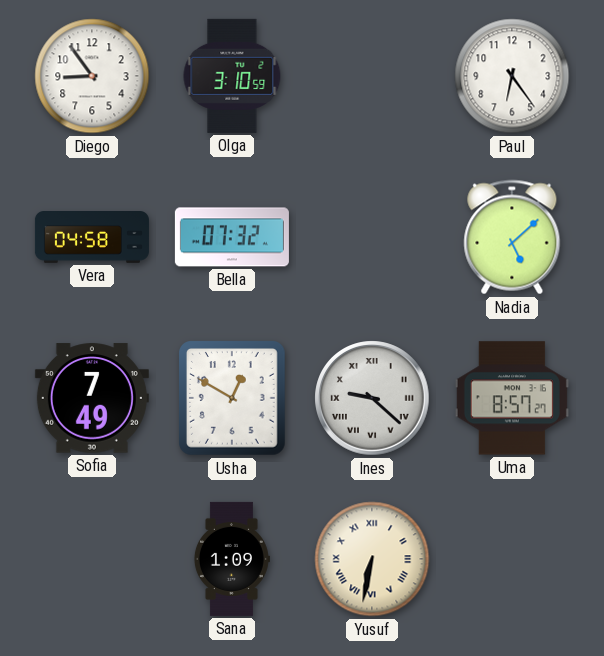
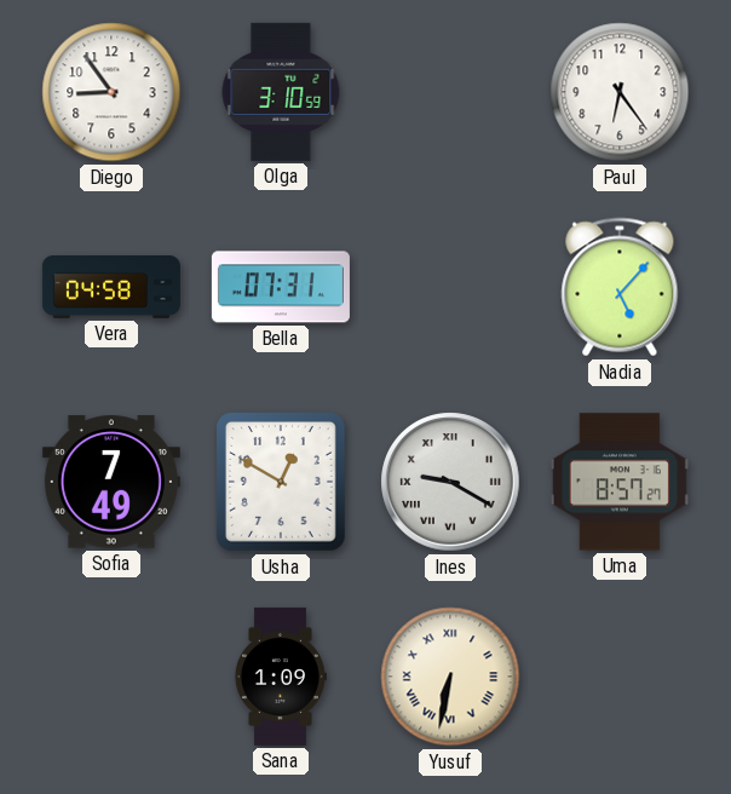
Bella: 07:32 -> 07:31
Nadia: 5:08 -> 5:07
Ines: 9:22 -> 9:20
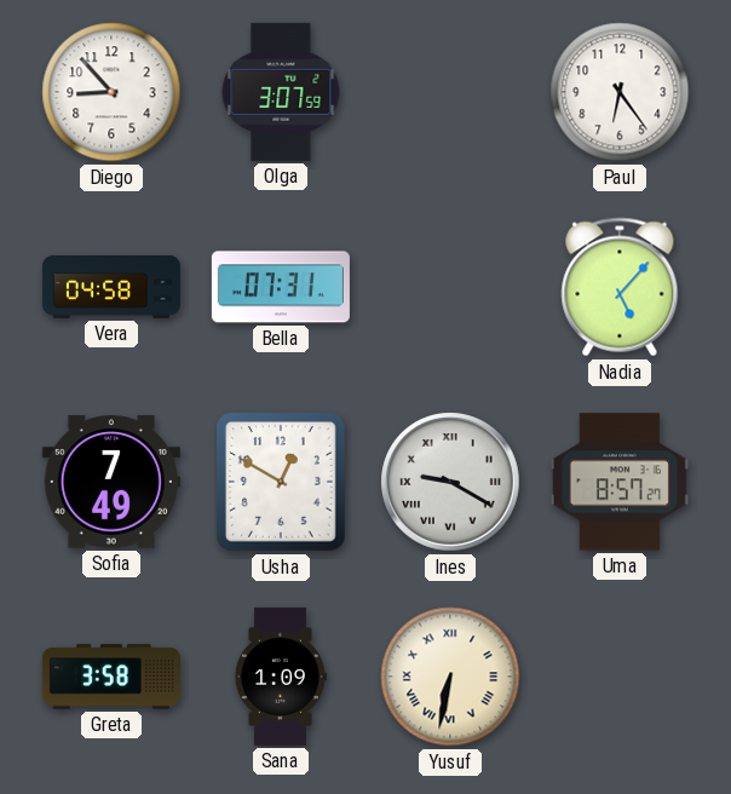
Diego: 8:54 -> 8:53
Olga: 3:10 -> 3:07
Greta: none -> 3:58
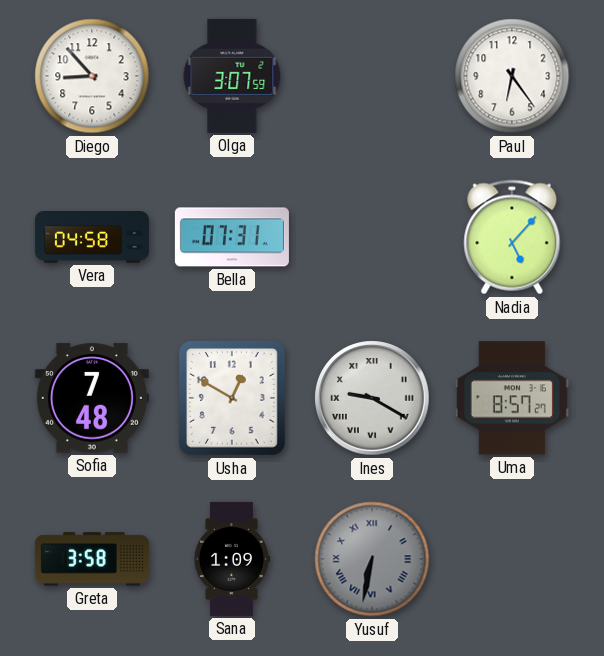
Sofia: 7:49 -> 7:48
Yusuf dial: cream -> grey
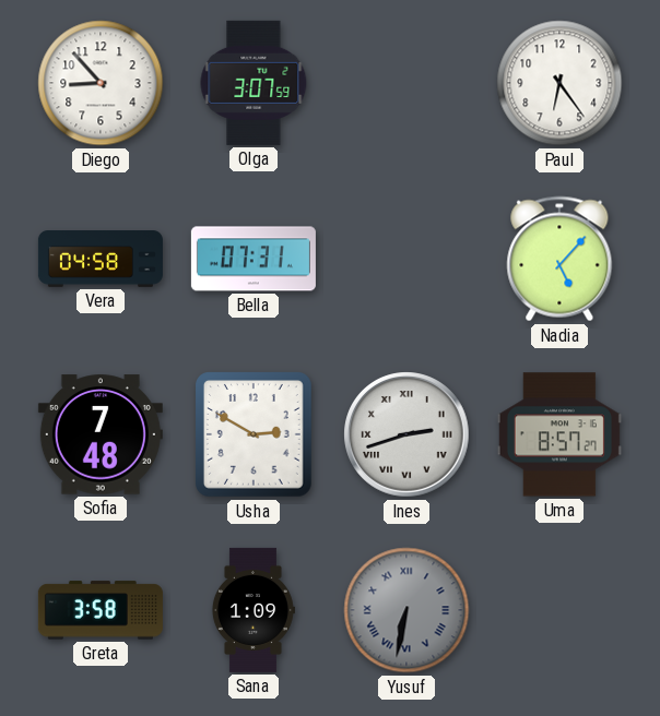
Usha: 12:50 -> 2:50
Ines: 9:20 -> 2:42
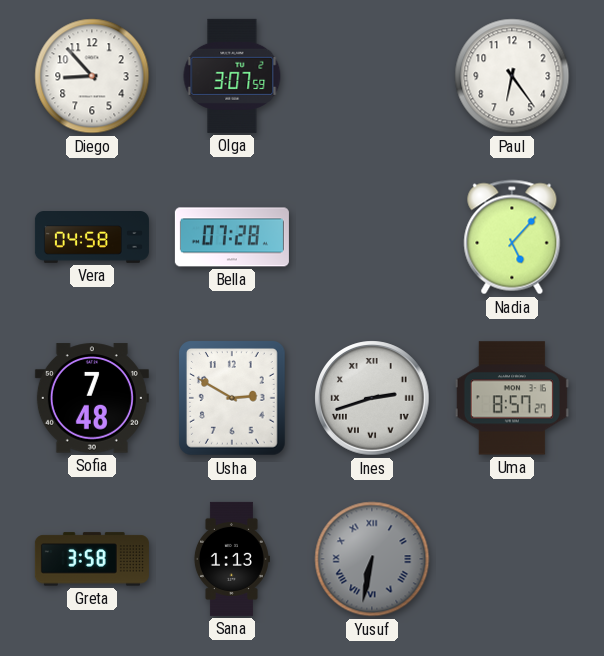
Bella: 07:31 -> 07:28
Sana: 1:09 -> 1:13
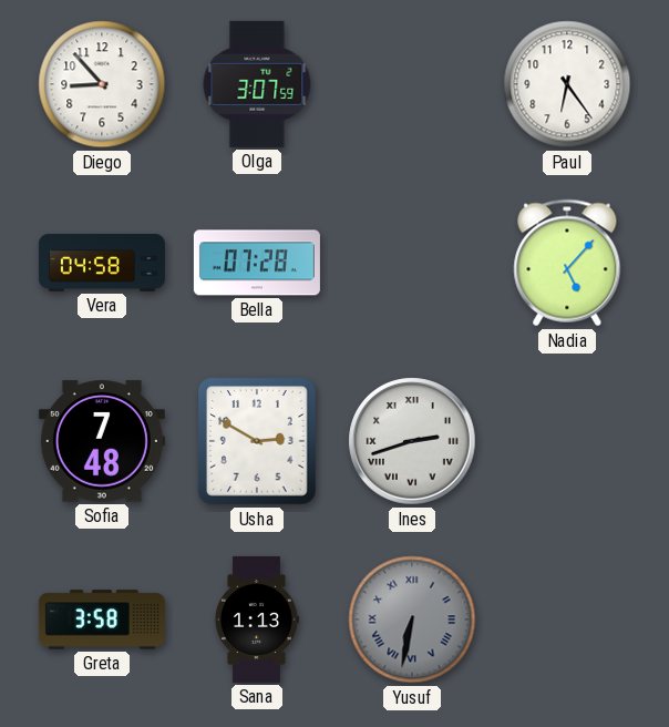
Uma: 8:57 -> none
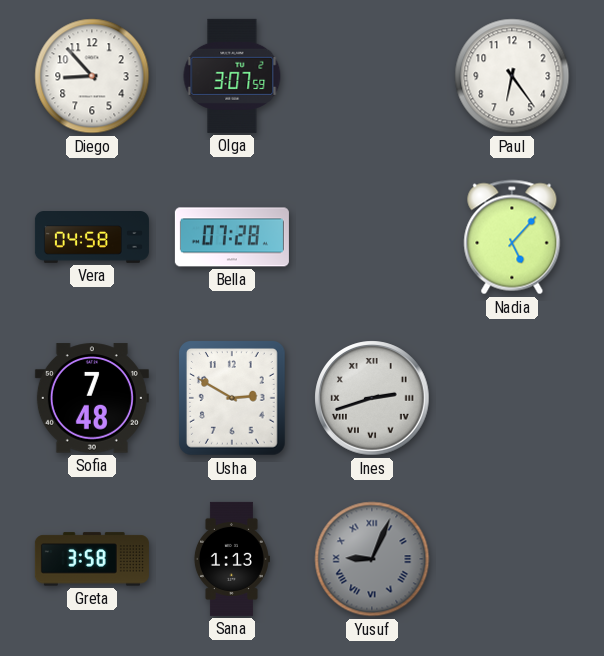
Yusuf: 6:32 -> 9:04
